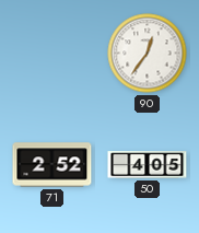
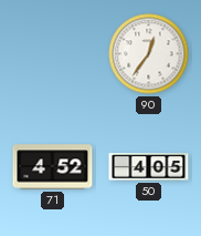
71: 2:52 -> 4:52
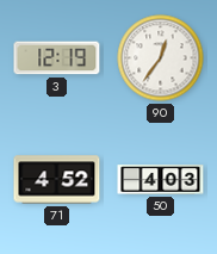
3: none -> 12:19
50: 4:05 -> 4:03
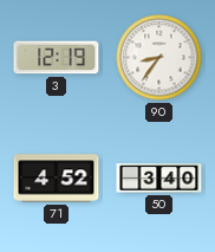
90: 12:36 -> 8:36
50: 4:03 -> 3:40
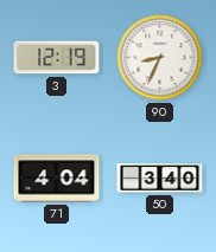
90: 8:36 -> 8:34
71: 4:52 -> 4:04
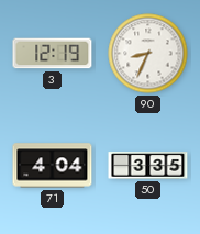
50: 3:40 -> 3:35
